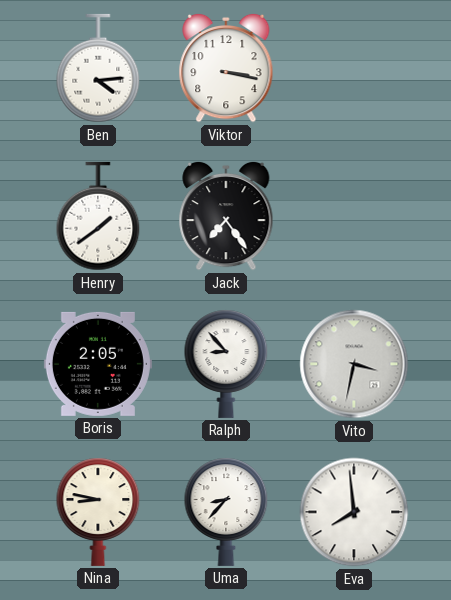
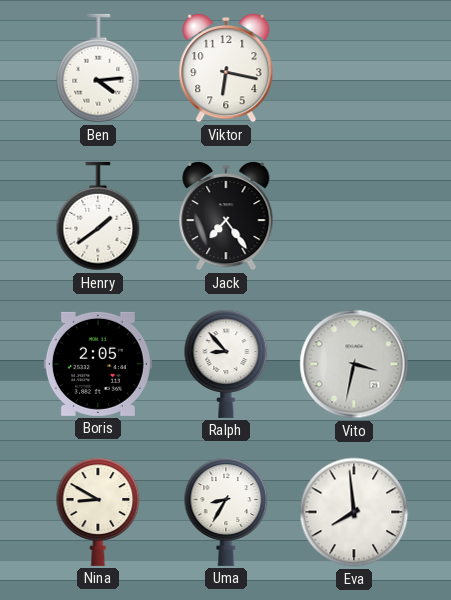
Viktor: 3:17 -> 6:17
Nina: 8:47 -> 8:50
Uma: 8:37 -> 8:35
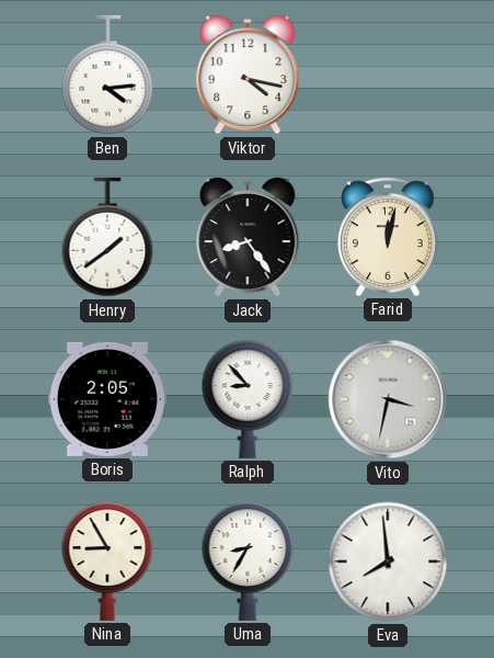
Viktor: 6:17 -> 4:17
Jack: 7:24 -> 8:24
Farid: none -> 12:02
Nina: 8:50 -> 8:55
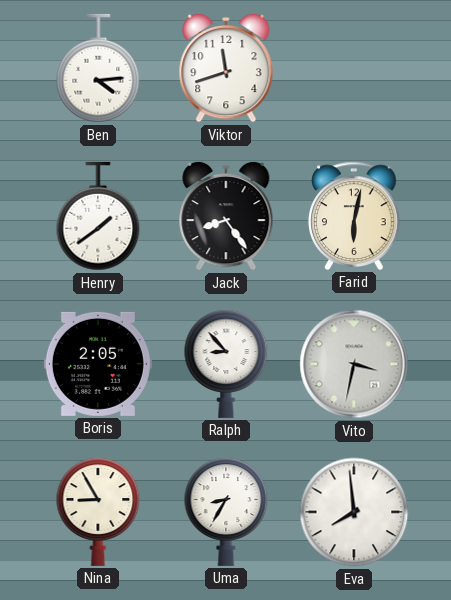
Viktor: 4:17 -> 11:42
Farid: 12:02 -> 6:02
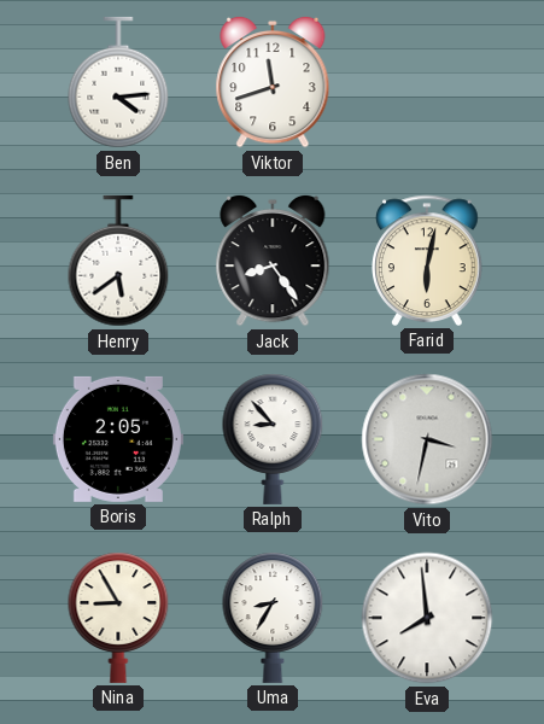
Henry: 1:39 -> 5:39
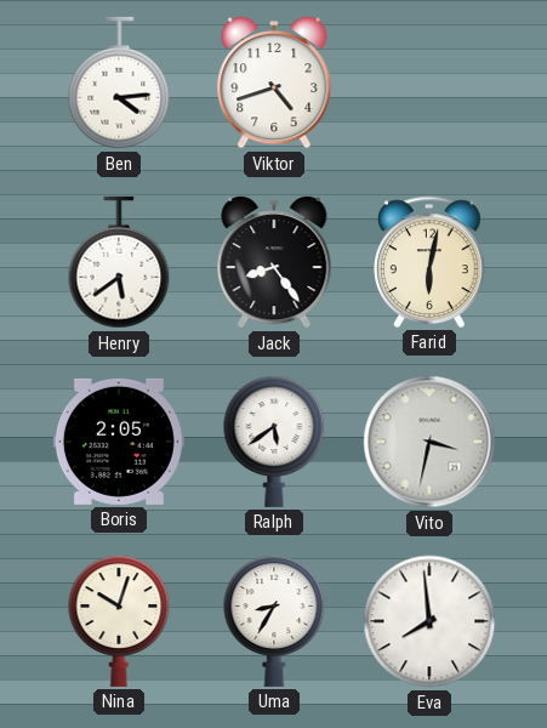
Viktor: 11:42 -> 4:42
Ralph: 8:53 -> 5:39
Nina: 8:55 -> 10:03
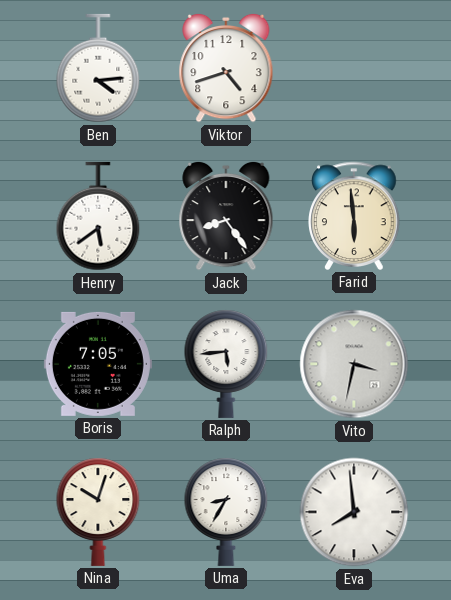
Farid: 6:02 -> 5:59
Boris: 2:05 -> 7:05
Ralph: 5:39 -> 5:44
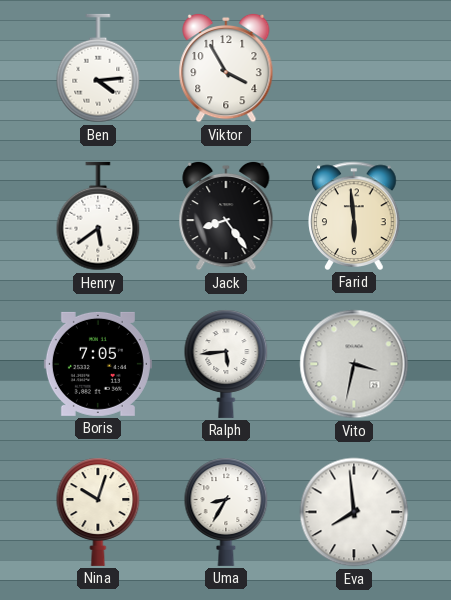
Viktor: 4:42 -> 3:55
